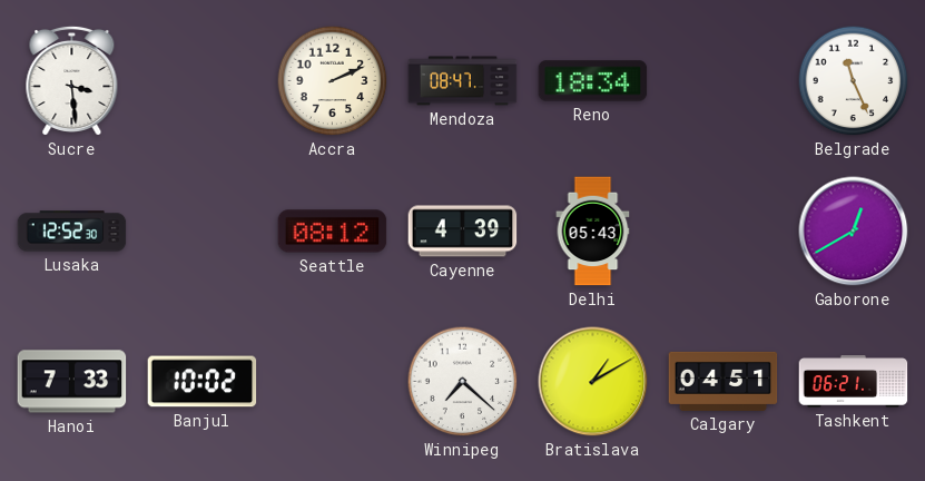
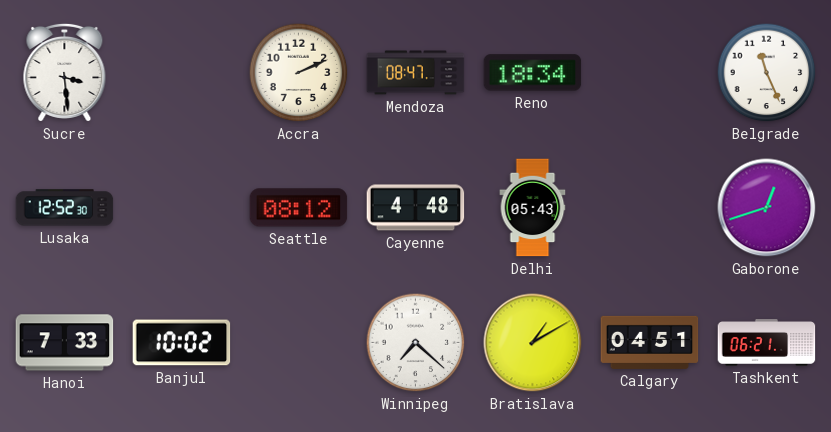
Cayenne: 4:39 -> 4:48
Gaborone: 12:40 -> 12:42
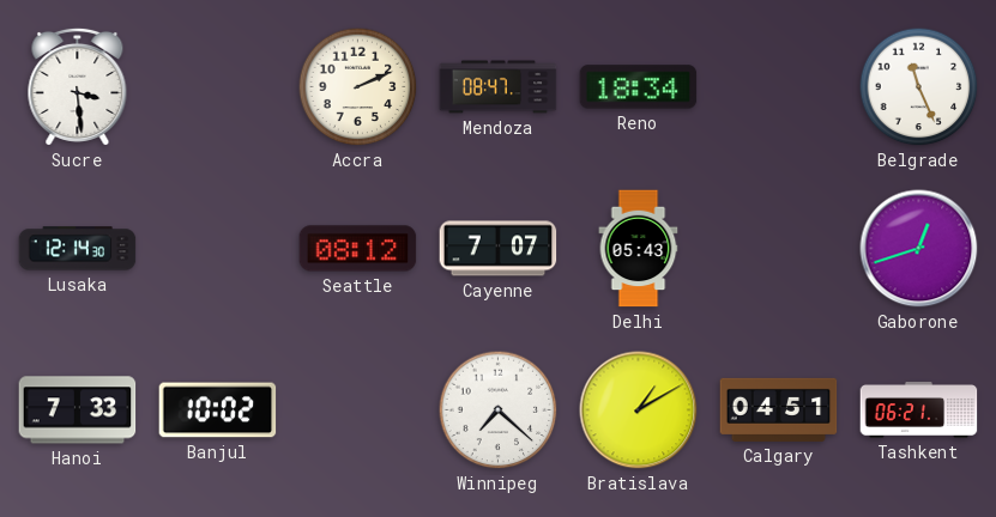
Lusaka: 12:52 -> 12:14
Cayenne: 4:48 -> 7:07
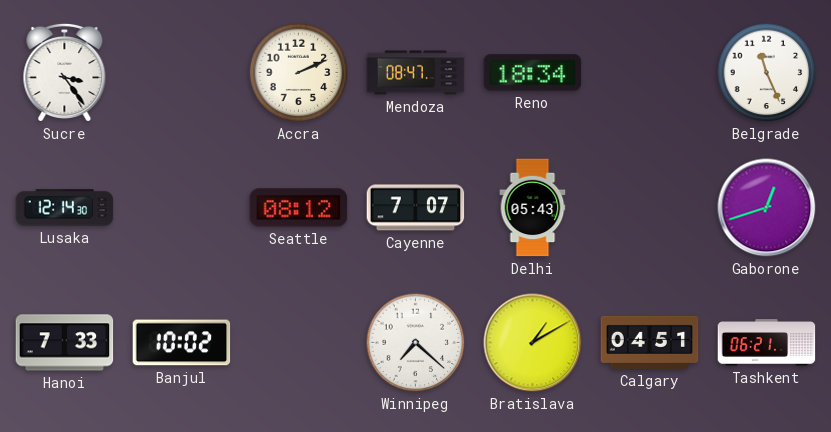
Sucre: 3:29 -> 3:24
